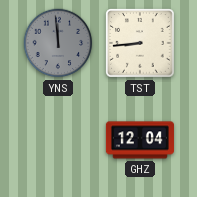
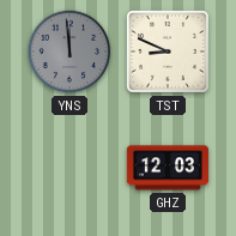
TST: 8:44 -> 8:49
GHZ: 12:04 -> 12:03
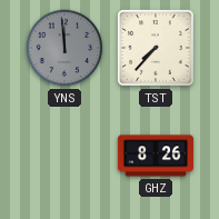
TST: 8:49 -> 7:37
GHZ: 12:03 -> 8:26
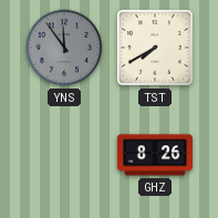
YNS: 11:59 -> 11:54
TST: 7:37 -> 7:40
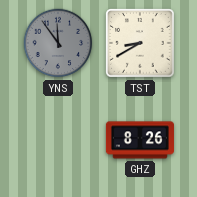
TST: 7:40 -> 8:40
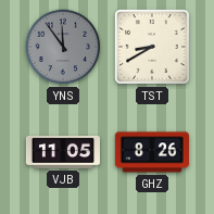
VJB: none -> 11:05
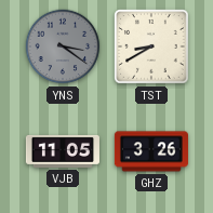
YNS: 11:54 -> 3:21
GHZ: 8:26 -> 3:26
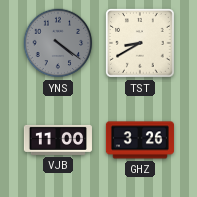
YNS: 3:21 -> 4:21
VJB: 11:05 -> 11:00
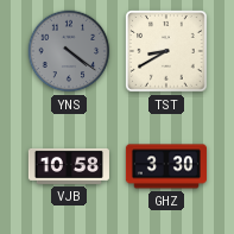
VJB: 11:00 -> 10:58
GHZ: 3:26 -> 3:30
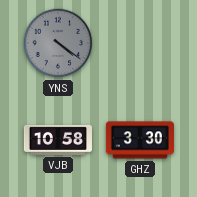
TST: 8:40 -> none
